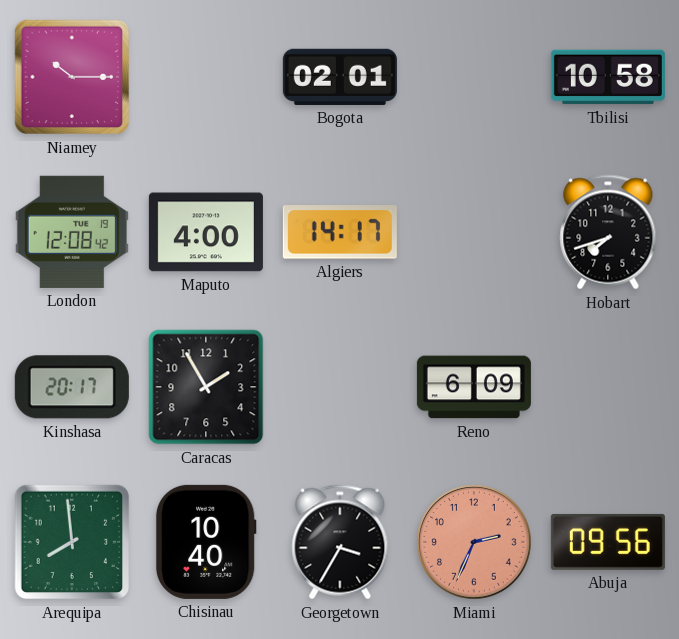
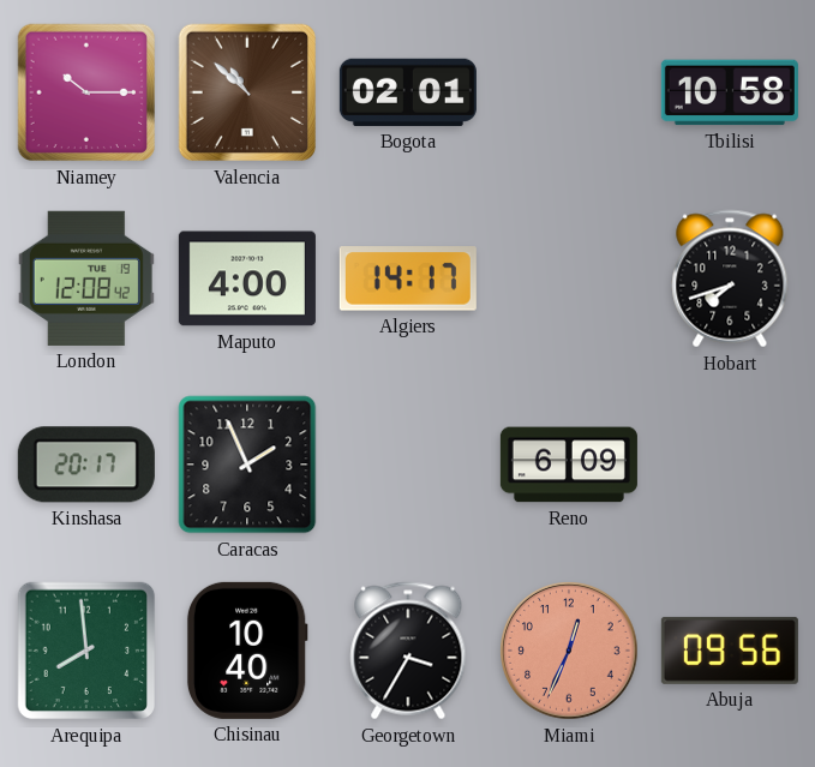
Valencia: none -> 10:52
Caracas: 1:55 -> 1:56
Miami: 2:34 -> 12:34
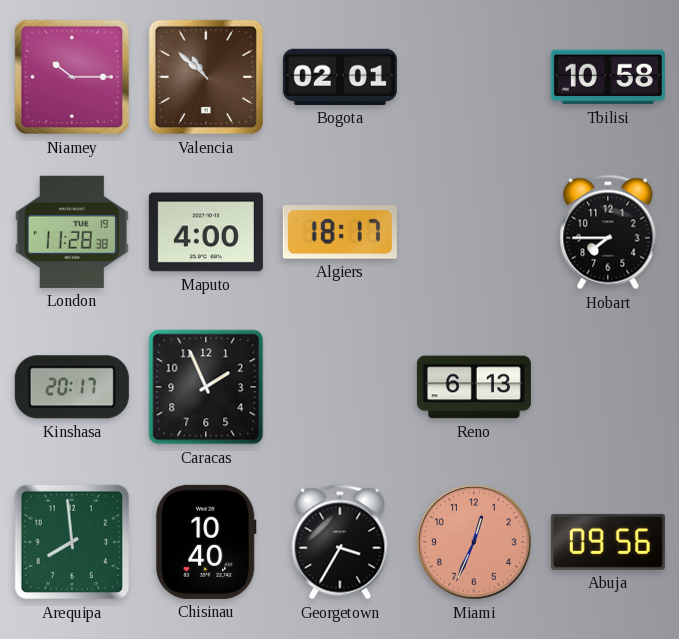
London: 12:08 -> 11:28
Algiers: 14:17 -> 18:17
Hobart: 7:42 -> 7:45
Reno: 6:09 -> 6:13
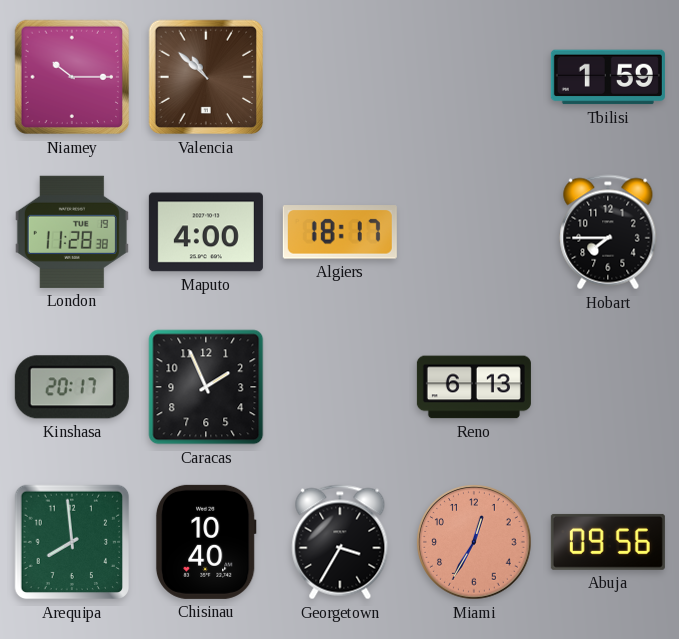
Bogota: 02:01 -> none
Tbilisi: 10:58 -> 1:59
Miami: 12:34 -> 12:35
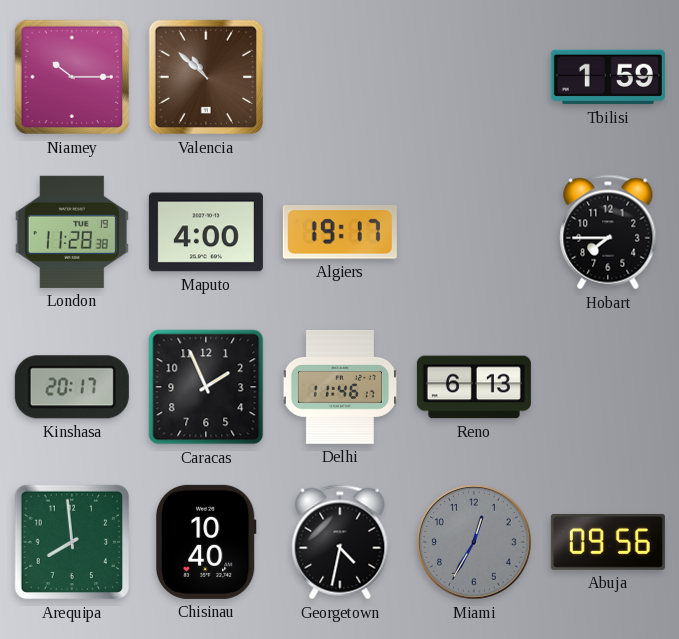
Algiers: 18:17 -> 19:17
Delhi: none -> 11:46
Georgetown: 3:35 -> 4:32
Miami dial: salmon -> grey
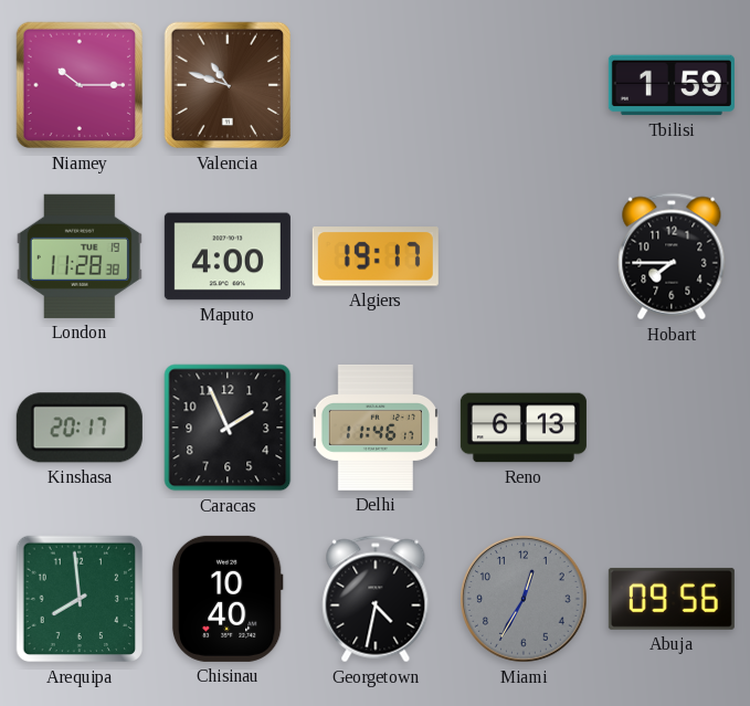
Valencia: 10:52 -> 10:48
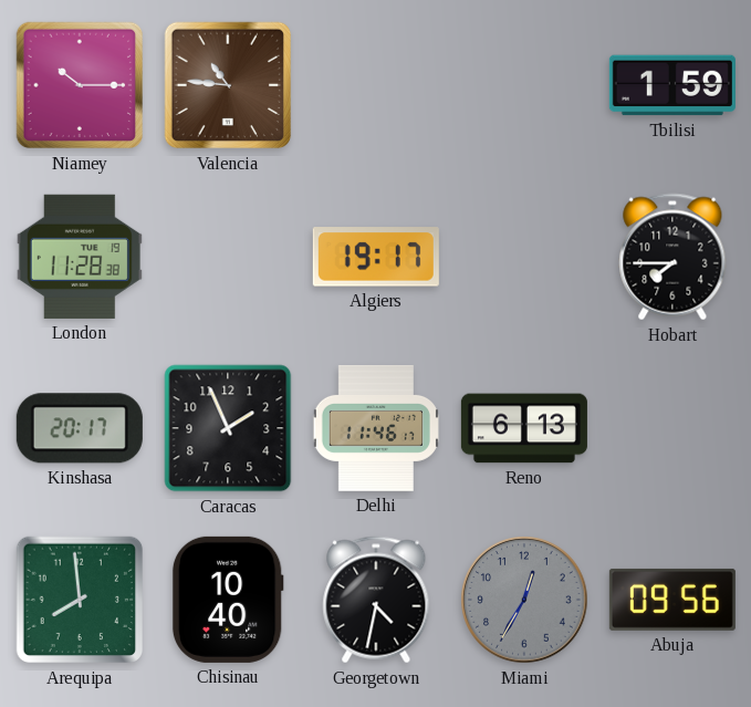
Valencia: 10:48 -> 10:46
Maputo: 4:00 -> none
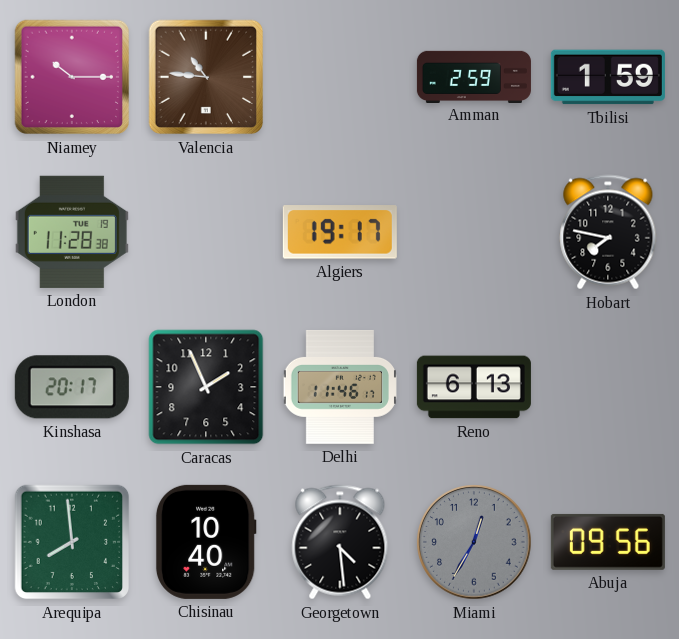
Amman: none -> 2:59
Hobart: 7:45 -> 7:47
Georgetown: 4:32 -> 4:29
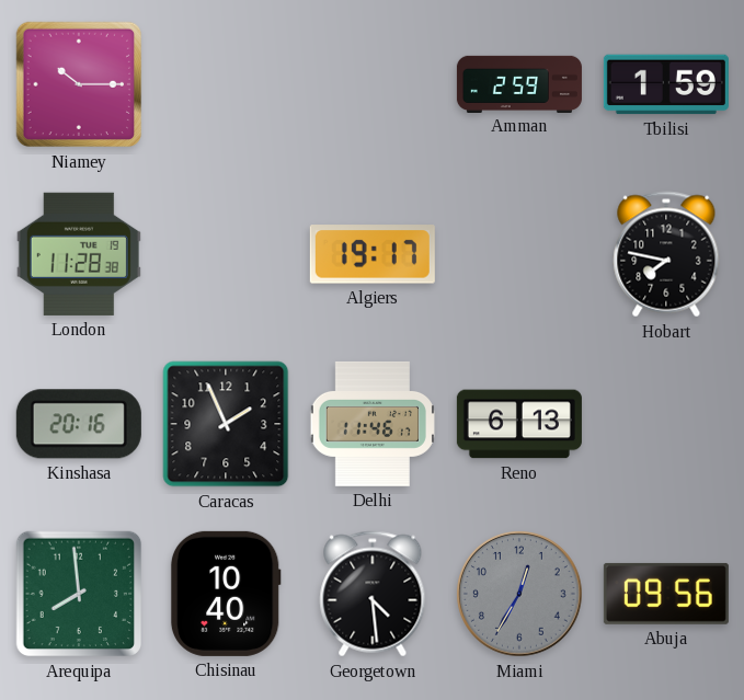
Valencia: 10:46 -> none
Kinshasa: 20:17 -> 20:16
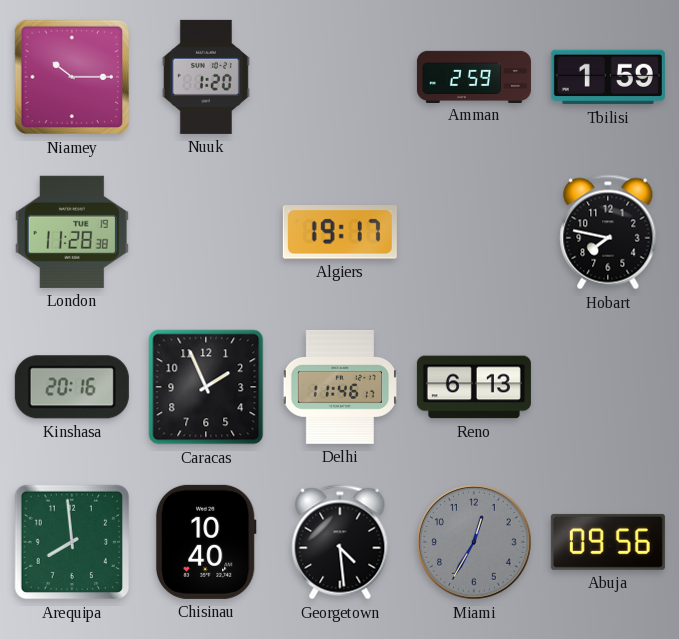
Nuuk: none -> 1:20
